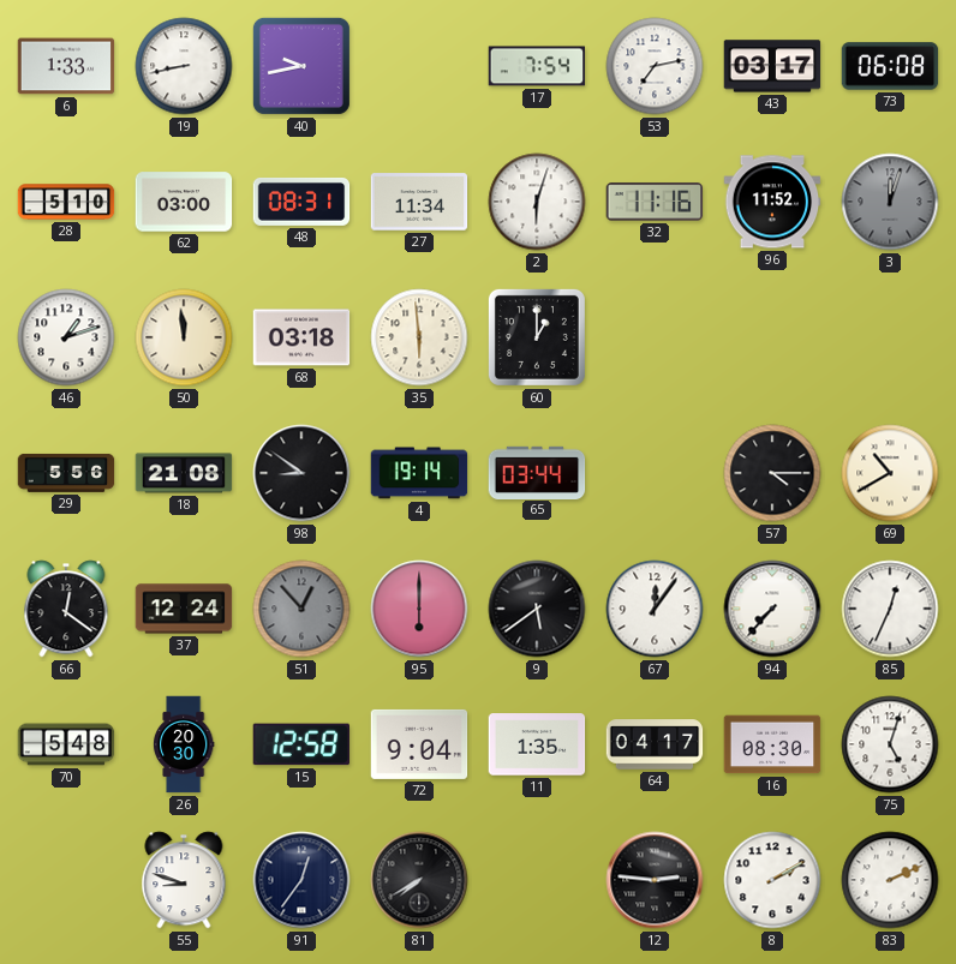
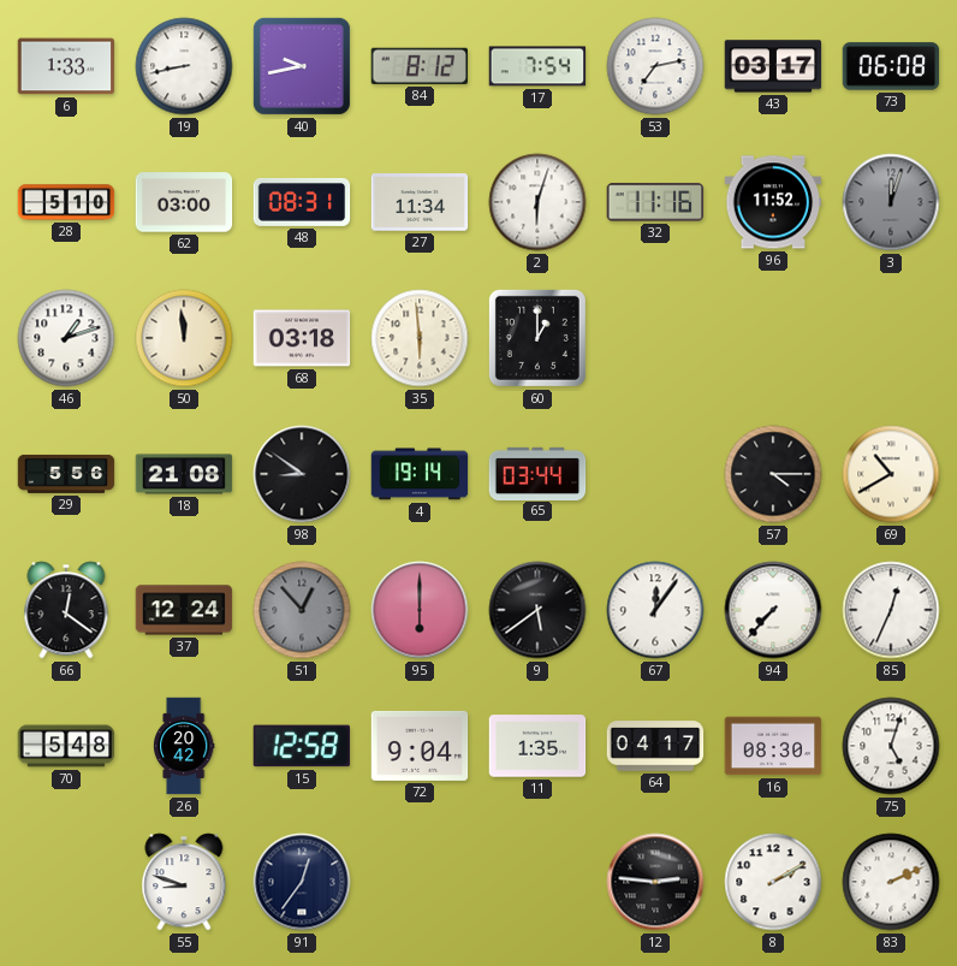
84: none -> 8:12
26: 20:30 -> 20:42
81: 7:40 -> none
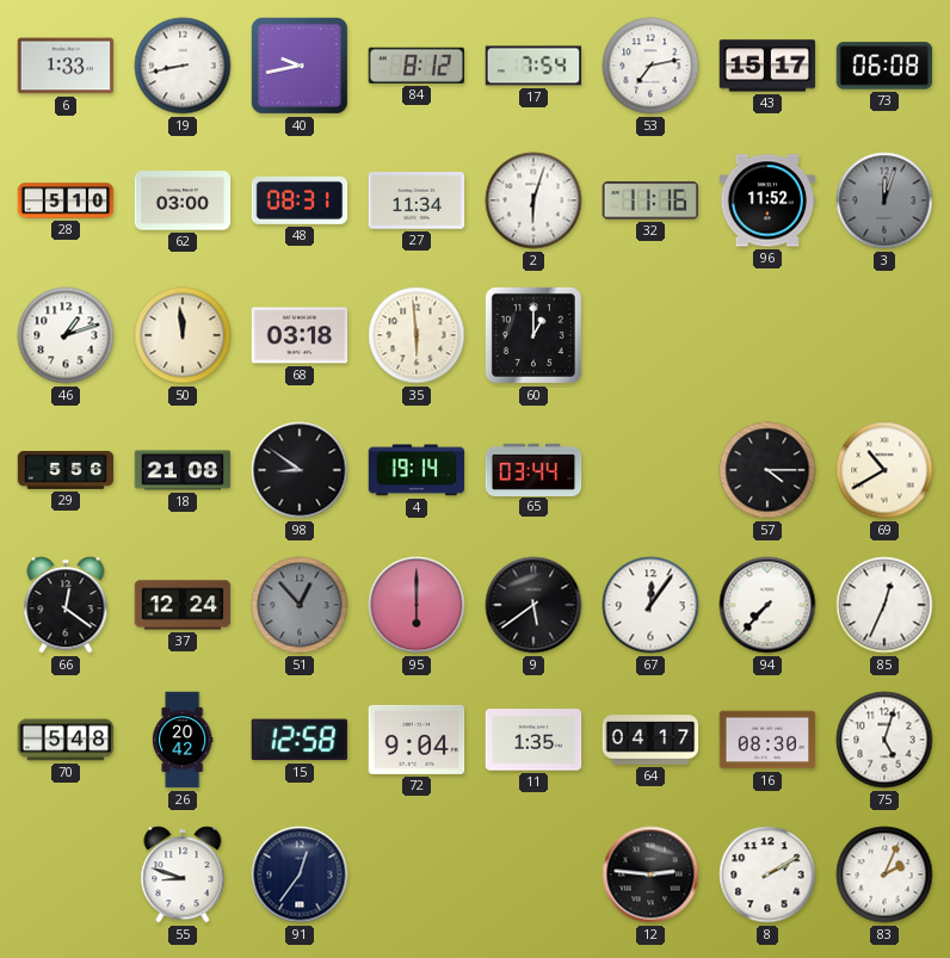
43: 03:17 -> 15:17
83: 2:11 -> 2:04
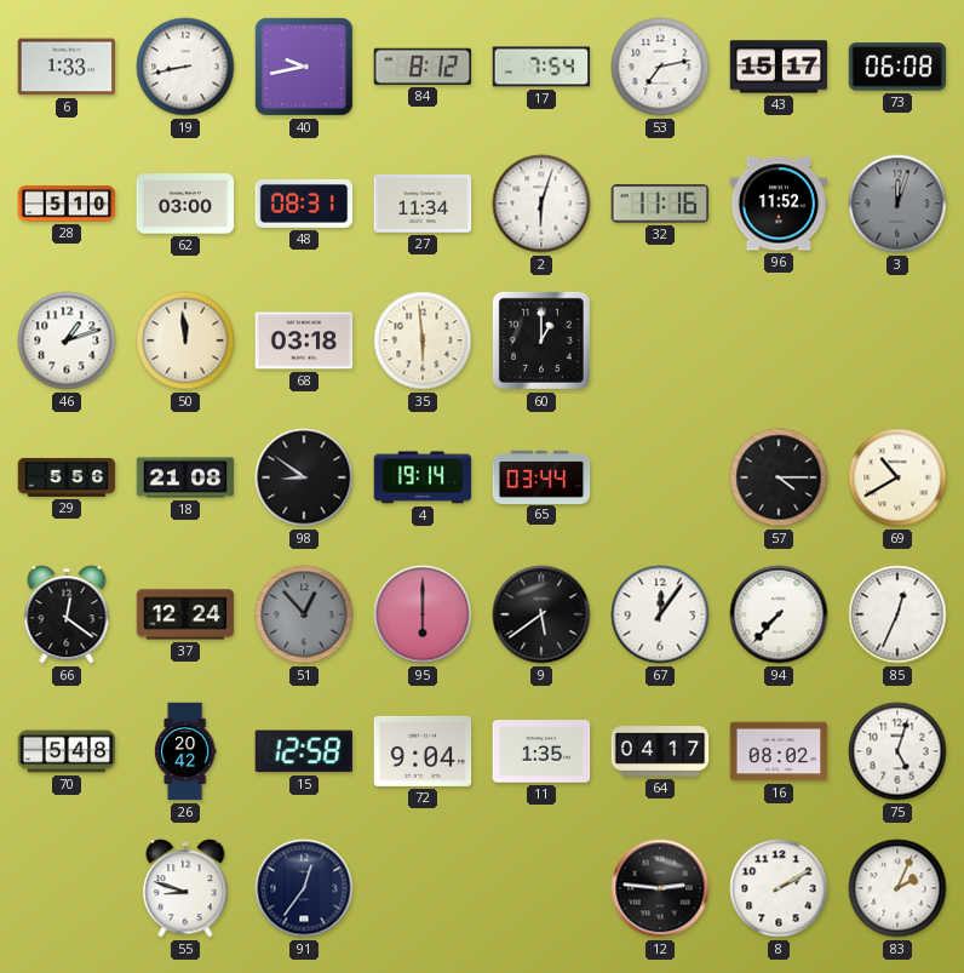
16: 08:30 -> 08:02
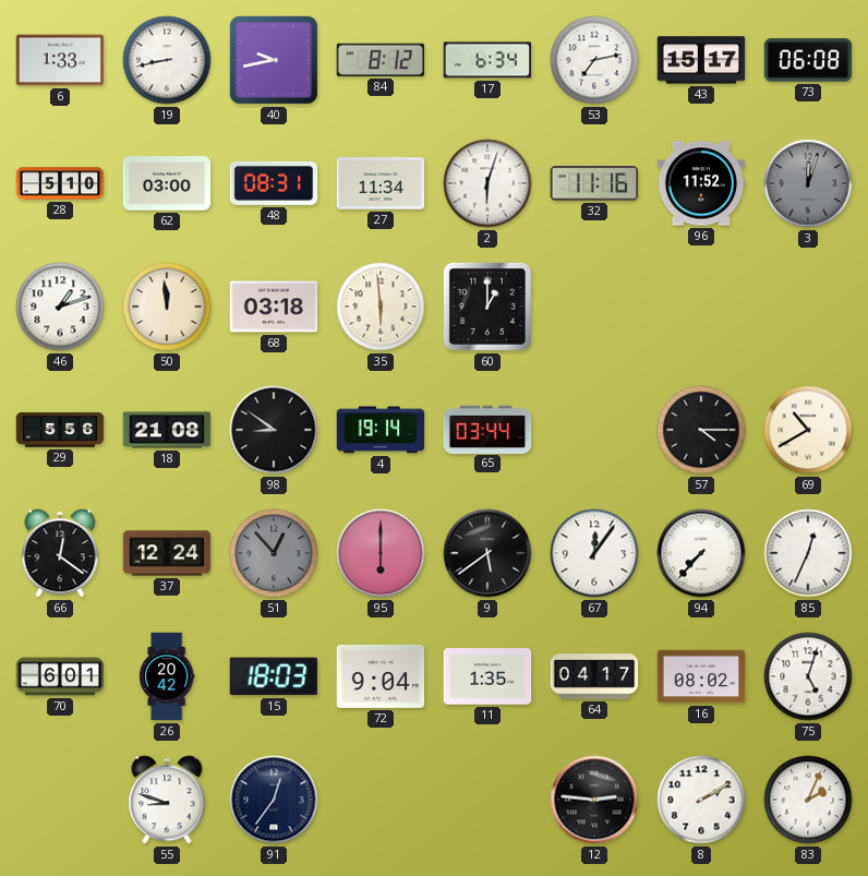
17: 7:54 -> 6:34
70: 5:48 -> 6:01
15: 12:58 -> 18:03
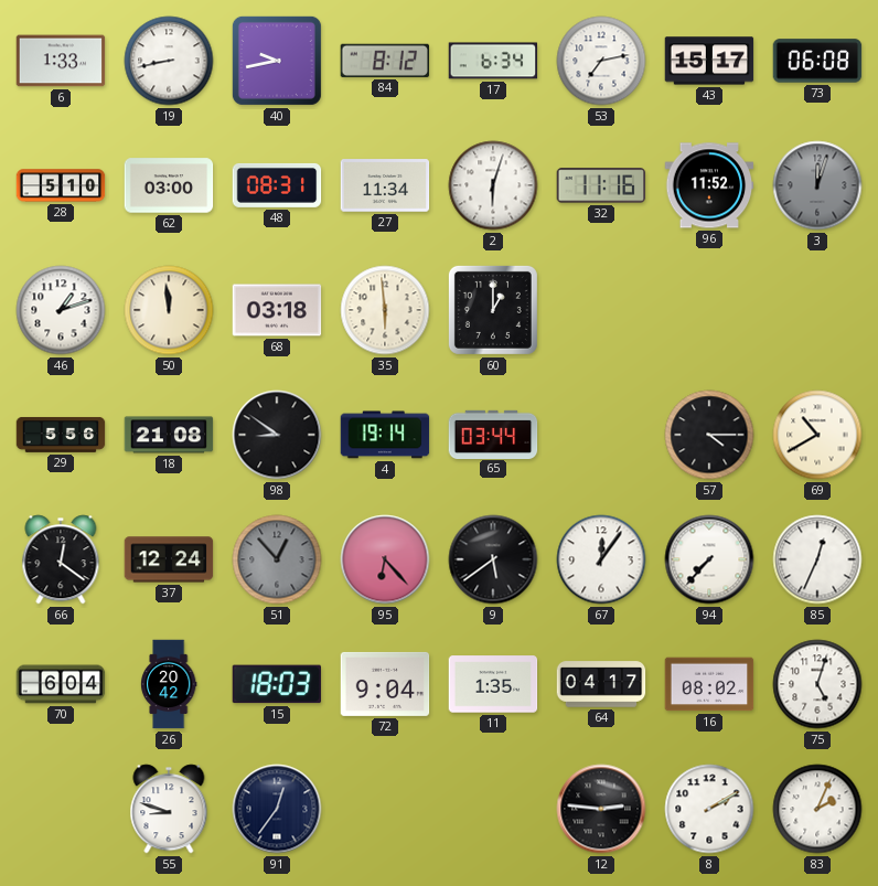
95: 6:00 -> 6:23
70: 6:01 -> 6:04
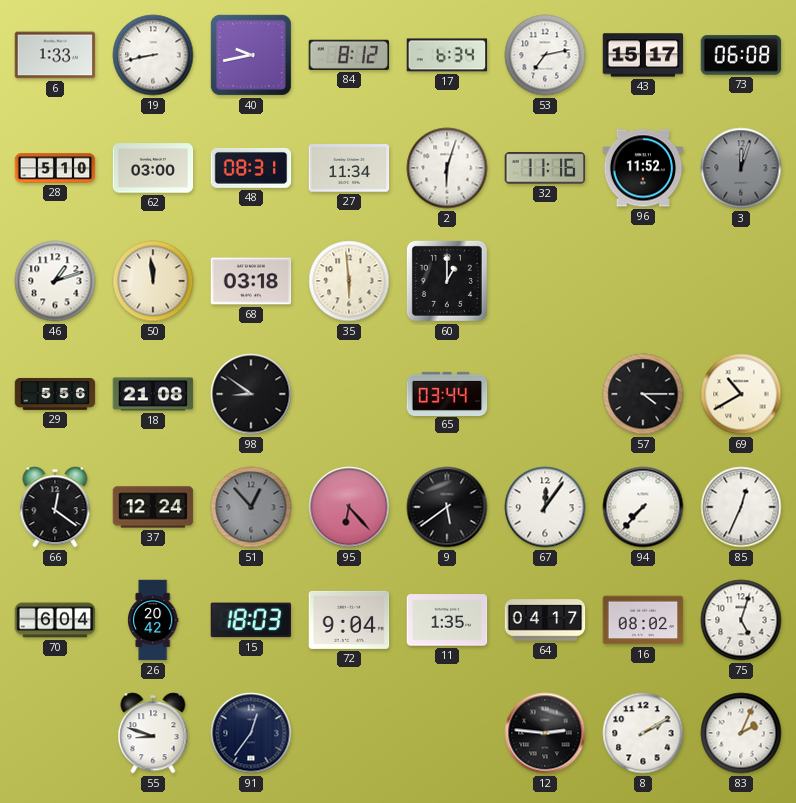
4: 19:14 -> none
